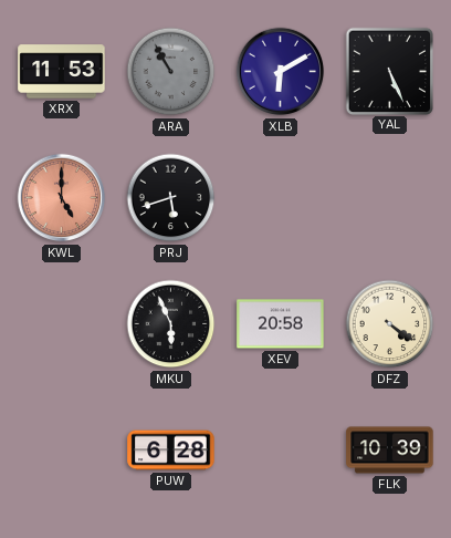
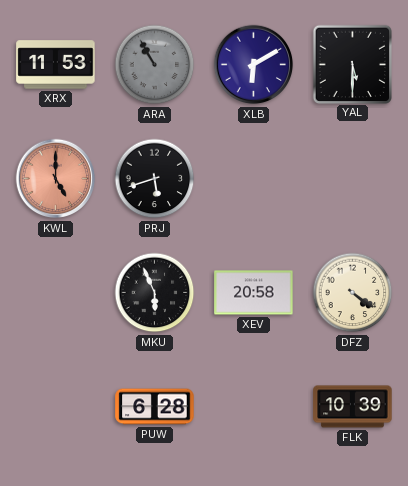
YAL: 5:26 -> 5:30
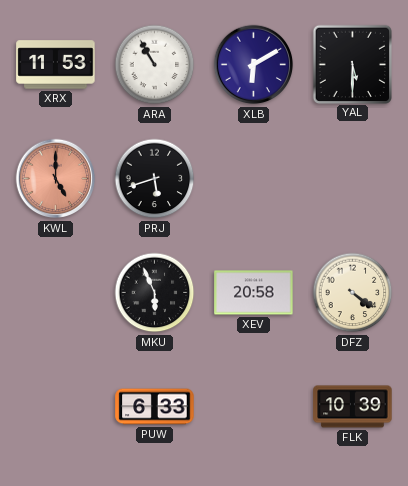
ARA dial: grey -> white
PUW: 6:28 -> 6:33
